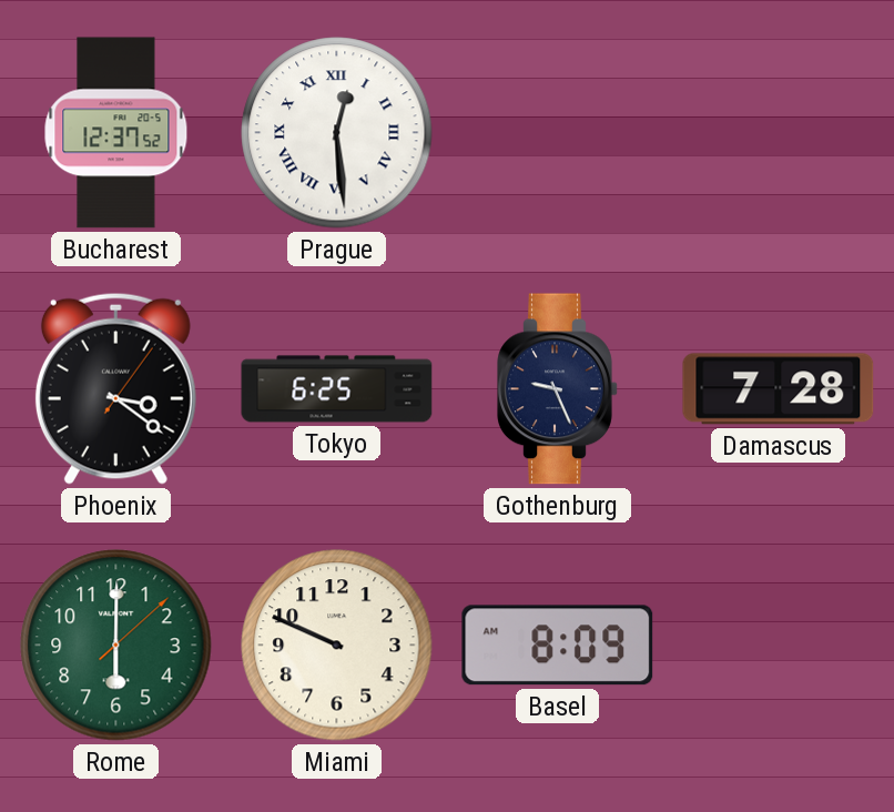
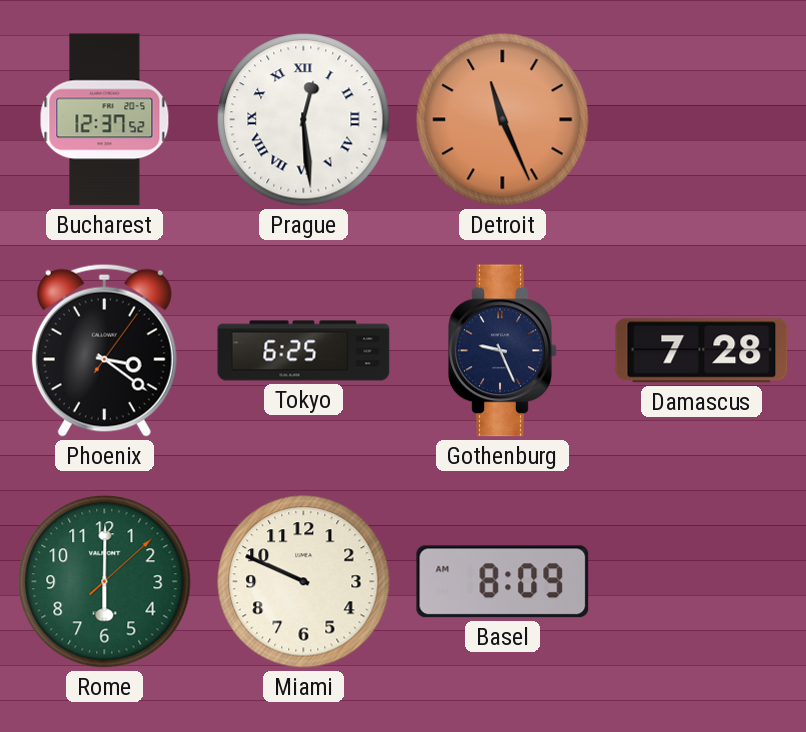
Detroit: none -> 11:26
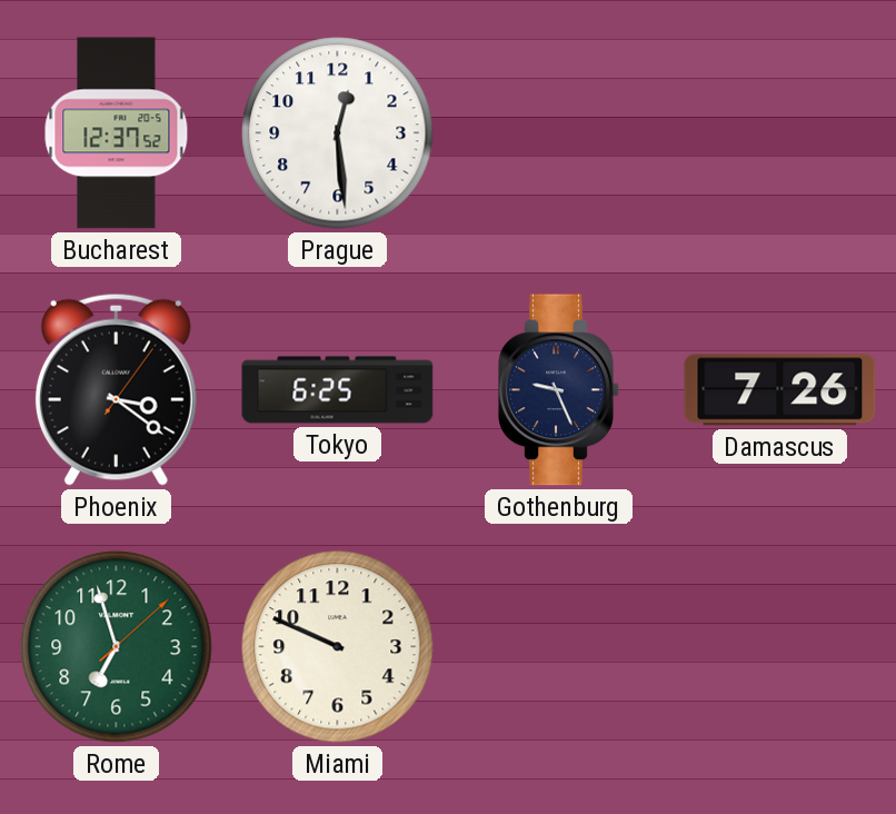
Prague numerals: Roman -> Arabic
Detroit: 11:26 -> none
Damascus: 7:28 -> 7:26
Rome: 6:00 -> 6:57
Basel: 8:09 -> none
